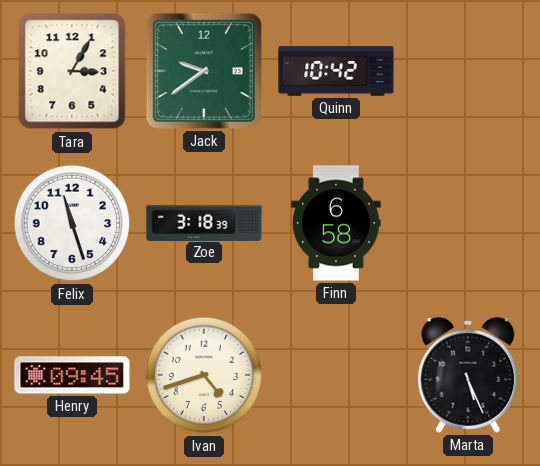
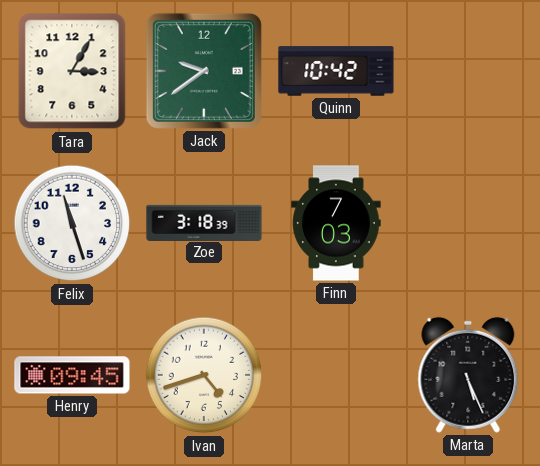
Finn: 6:58 -> 7:03
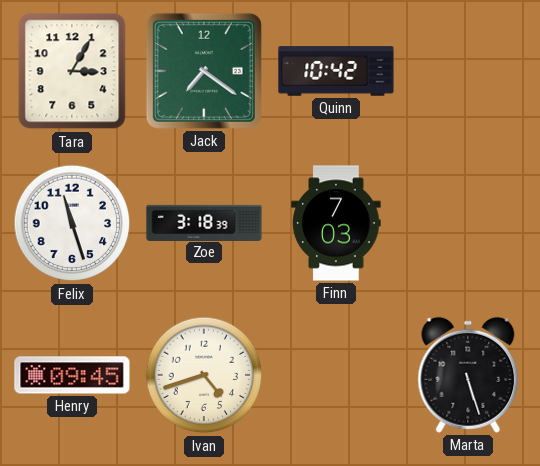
Jack: 9:39 -> 7:21
Marta: 5:26 -> 5:27
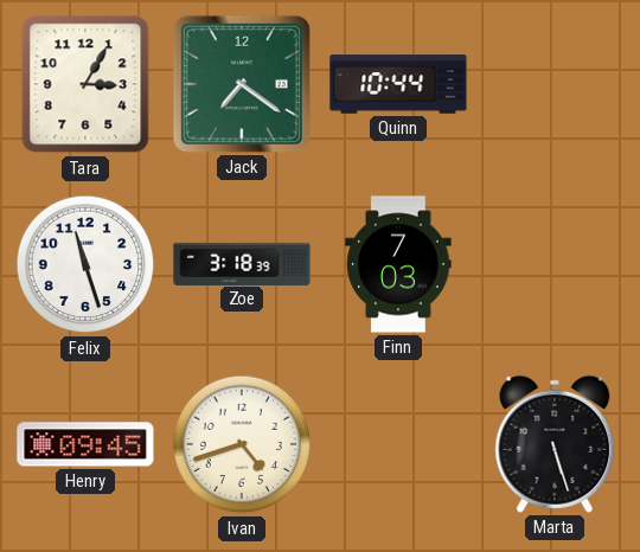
Quinn: 10:42 -> 10:44
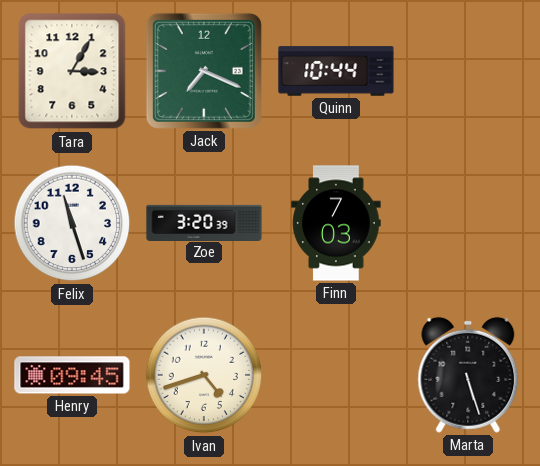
Jack: 7:21 -> 7:19
Zoe: 3:18 -> 3:20
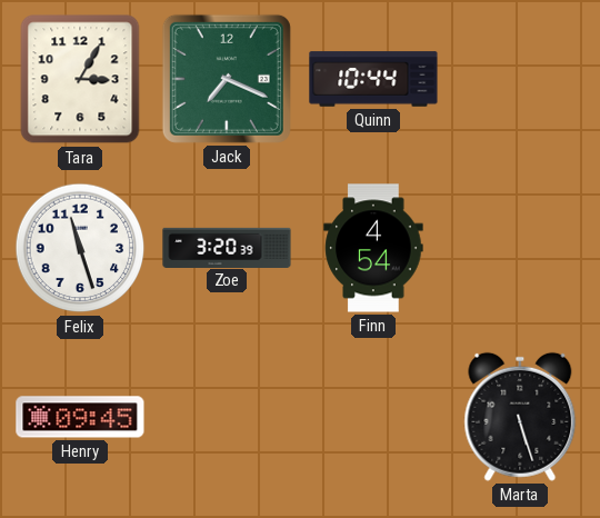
Finn: 7:03 -> 4:54
Ivan: 4:42 -> none
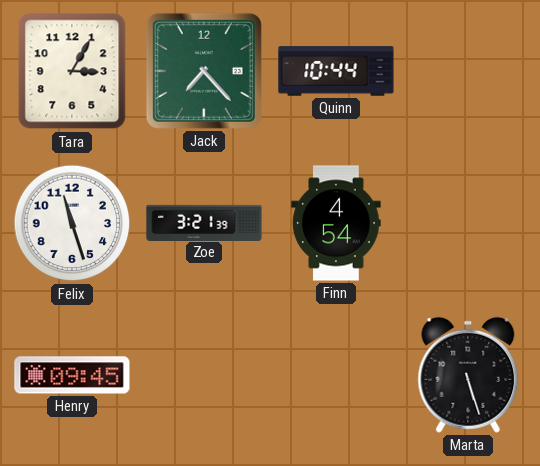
Jack: 7:19 -> 7:23
Zoe: 3:20 -> 3:21
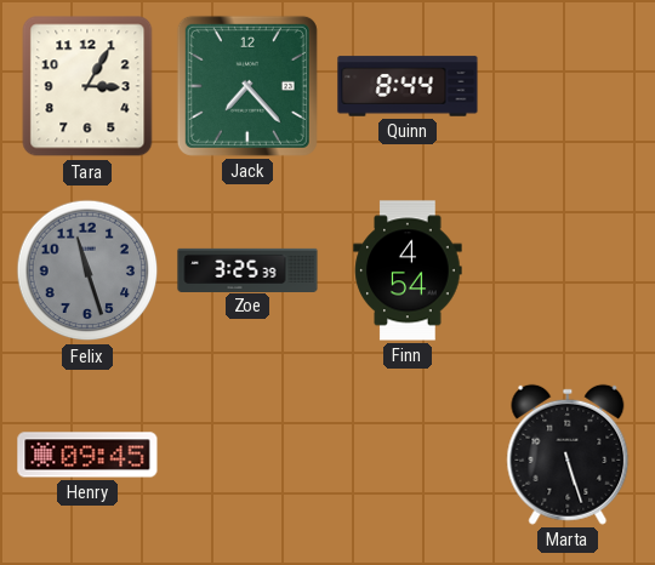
Quinn: 10:44 -> 8:44
Felix dial: white -> grey
Zoe: 3:21 -> 3:25
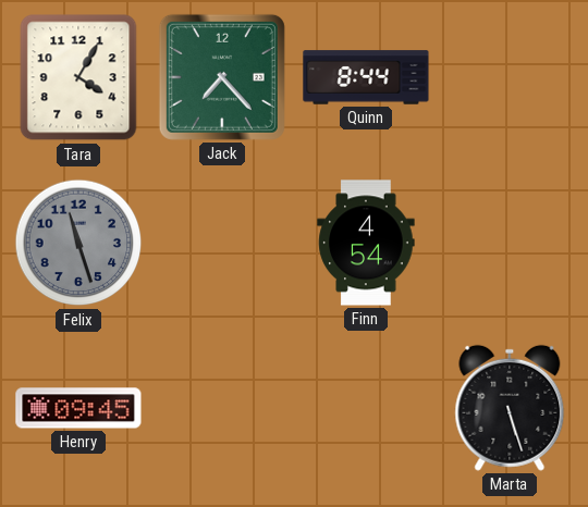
Tara: 3:05 -> 4:05
Zoe: 3:25 -> none
